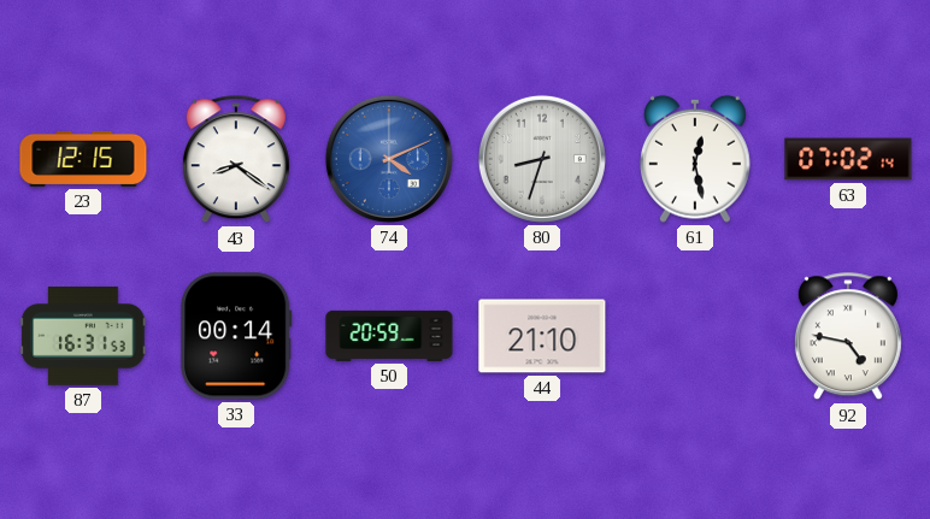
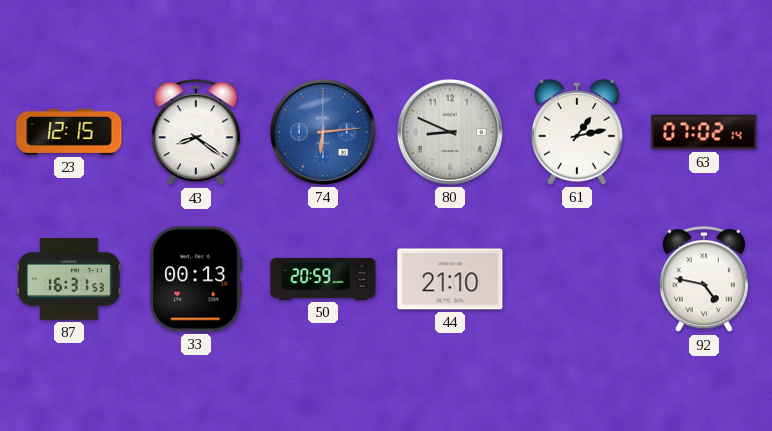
74: 4:11 -> 6:14
80: 8:33 -> 8:49
61: 12:28 -> 1:13
33: 00:14 -> 00:13
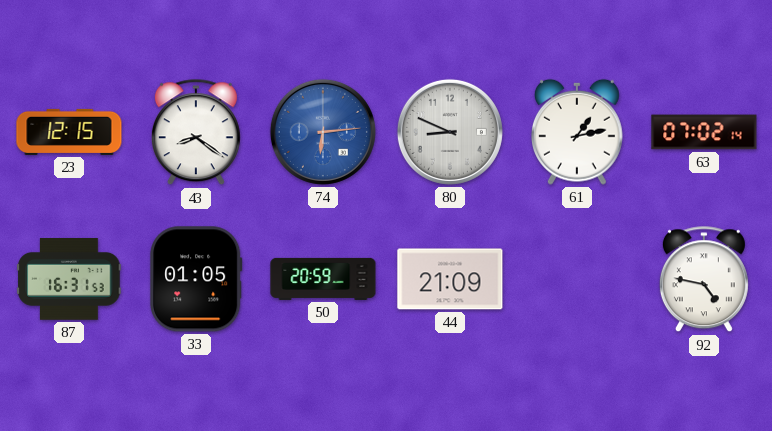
33: 00:13 -> 01:05
44: 21:10 -> 21:09
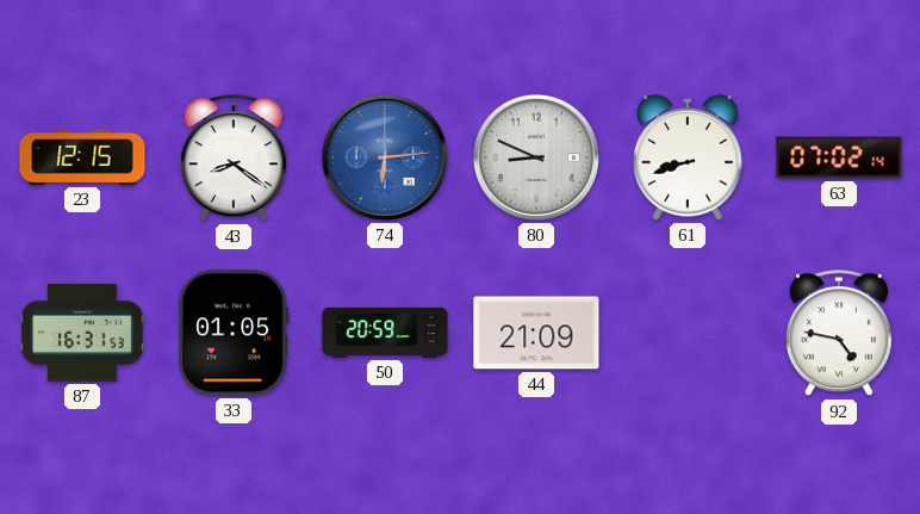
61: 1:13 -> 8:42
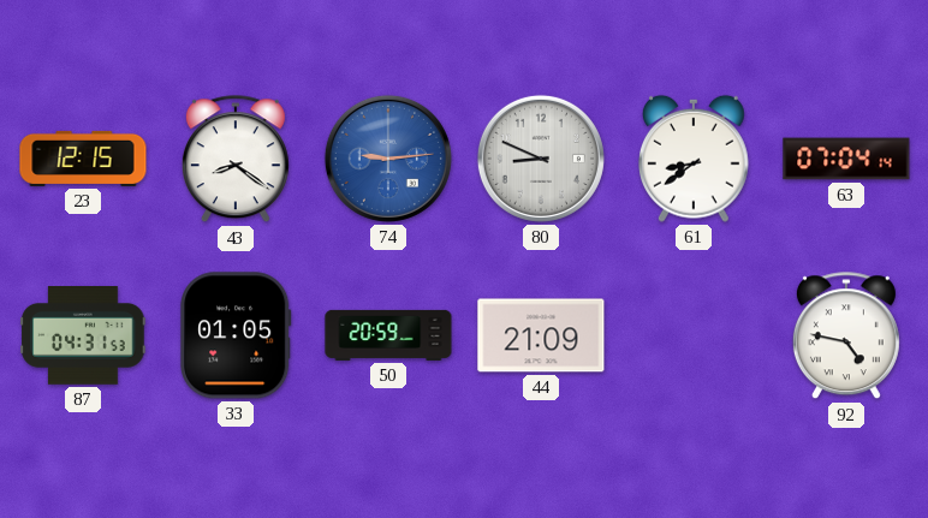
74: 6:14 -> 9:14
61: 8:42 -> 8:39
63: 07:02 -> 07:04
87: 16:31 -> 04:31
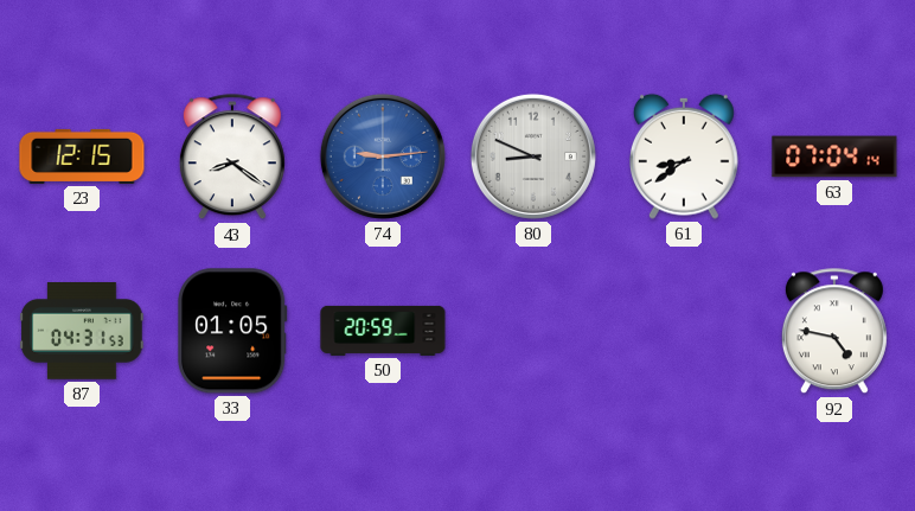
44: 21:09 -> none
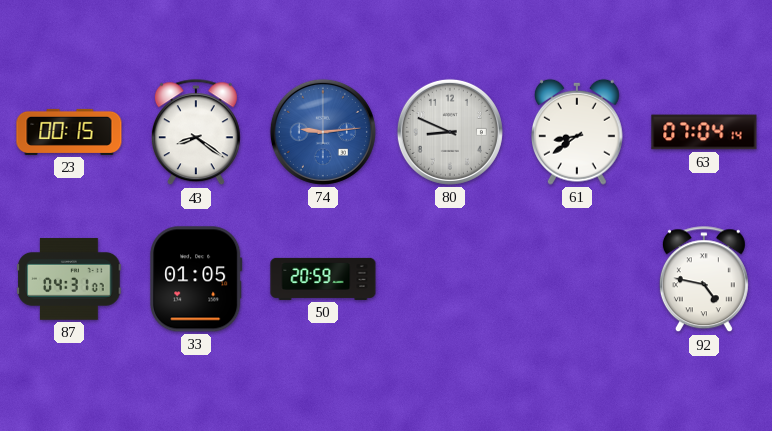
23: 12:15 -> 00:15
87: 04:31:53 -> 04:31:07
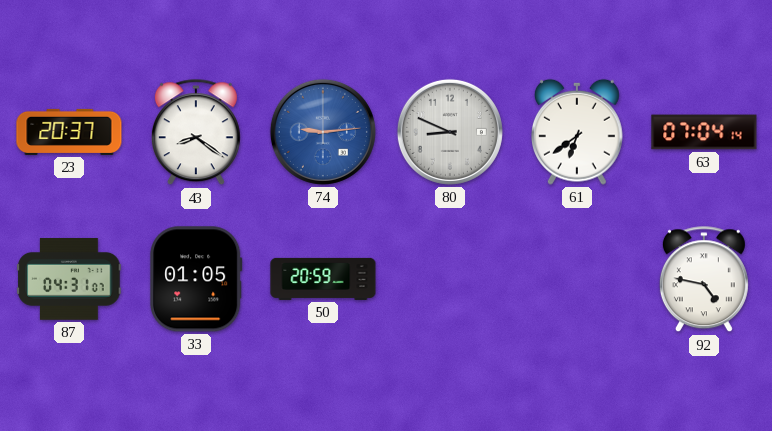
23: 00:15 -> 20:37
61: 8:39 -> 6:39
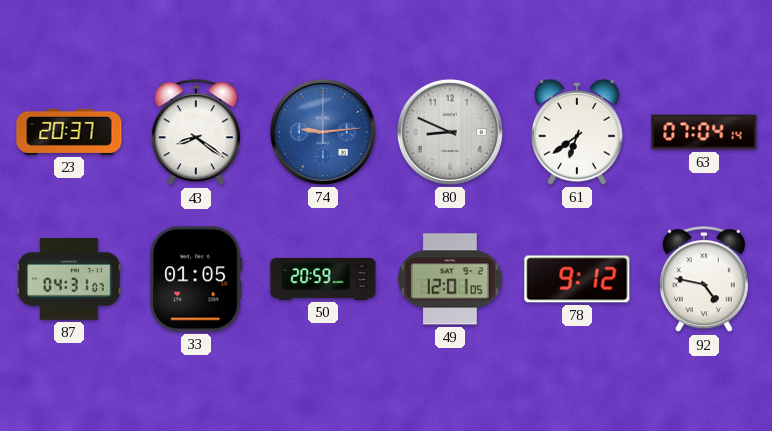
49: none -> 12:01
78: none -> 9:12
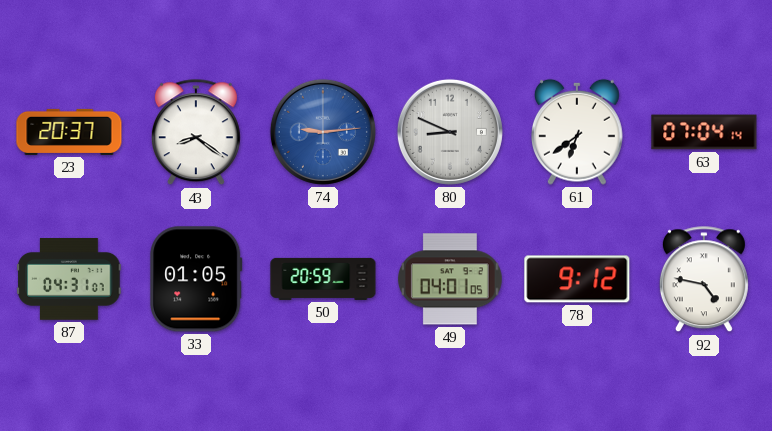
49: 12:01 -> 04:01
